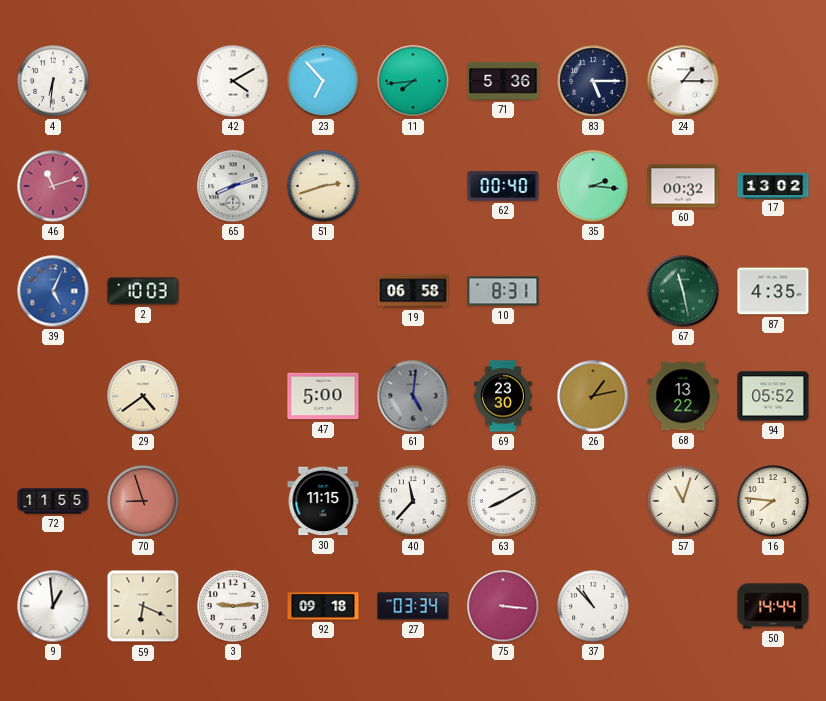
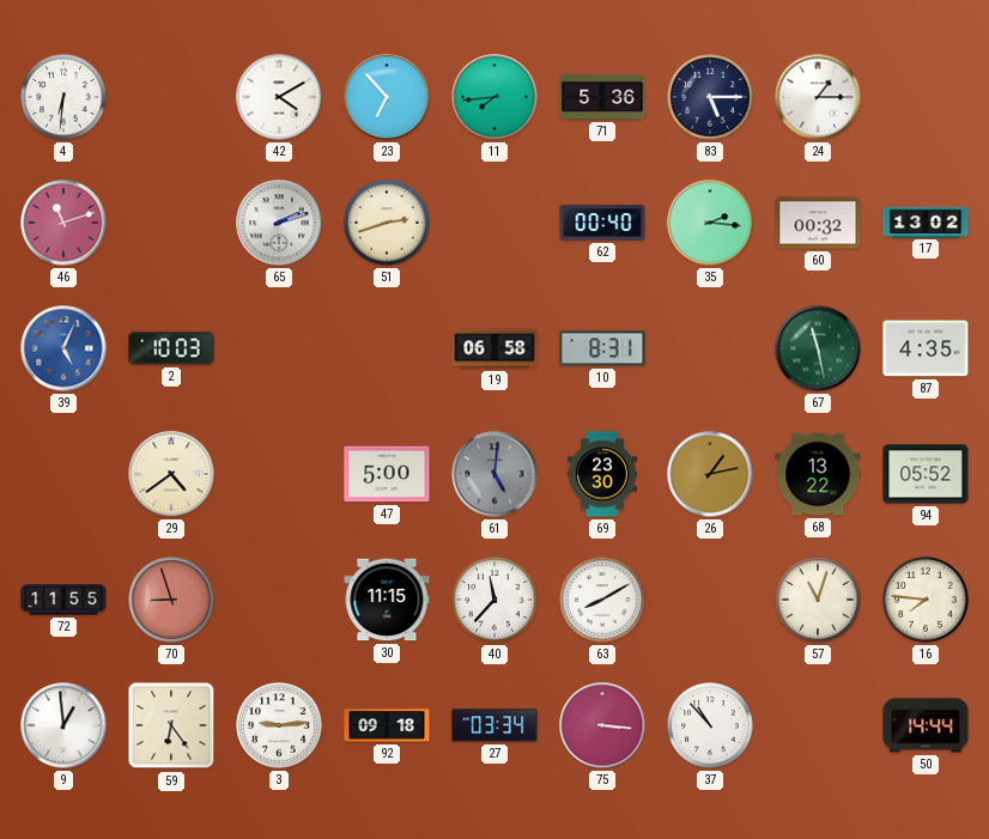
65: 8:12 -> 2:12
59: 6:19 -> 6:24
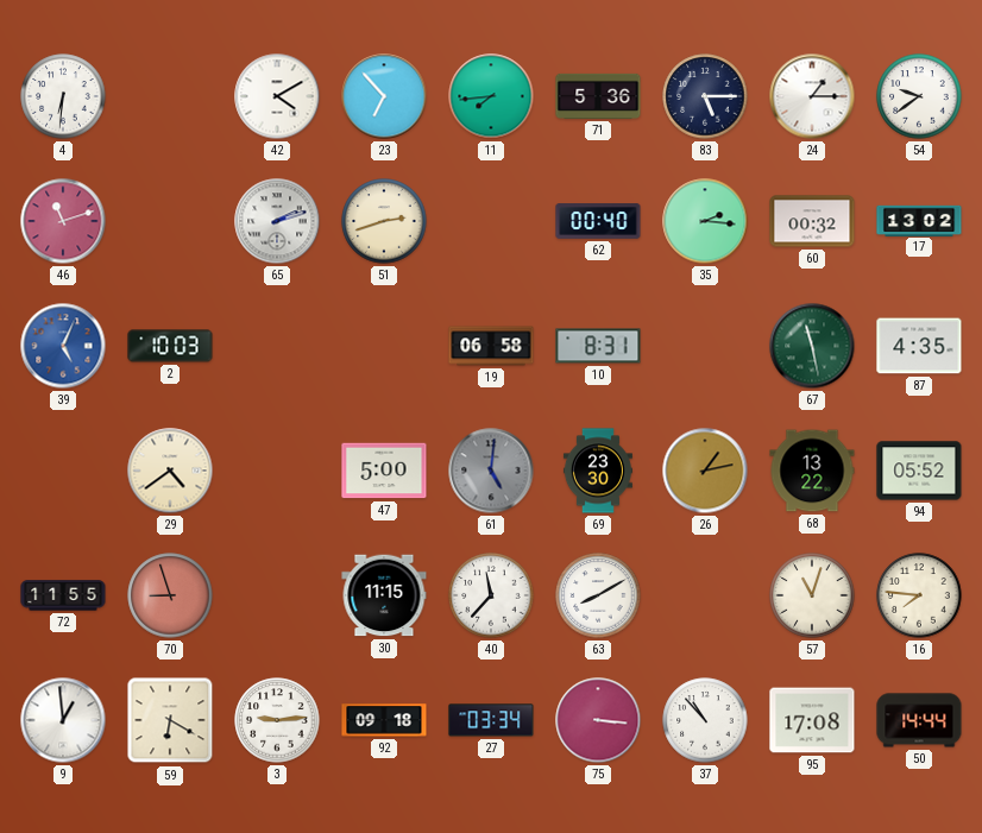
54: none -> 9:39
59: 6:24 -> 6:20
95: none -> 17:08
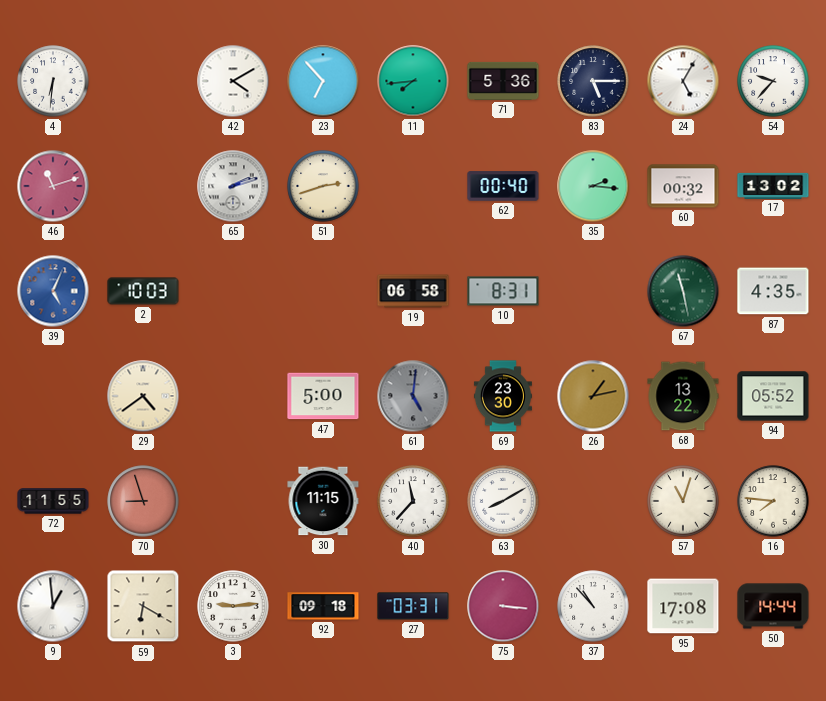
24: 1:15 -> 5:05
54: 9:39 -> 9:37
27: 03:34 -> 03:31
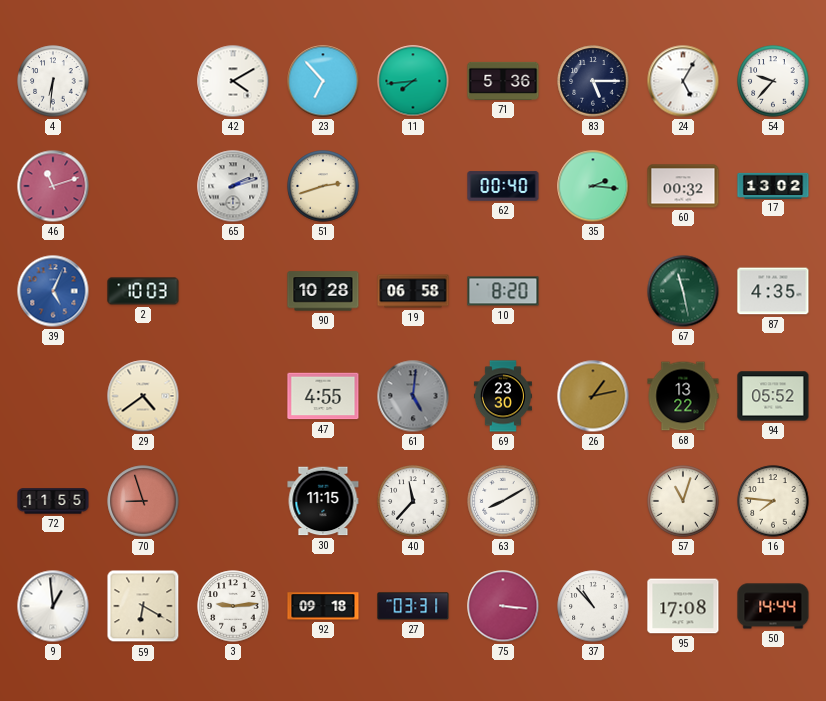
90: none -> 10:28
10: 8:31 -> 8:20
47: 5:00 -> 4:55
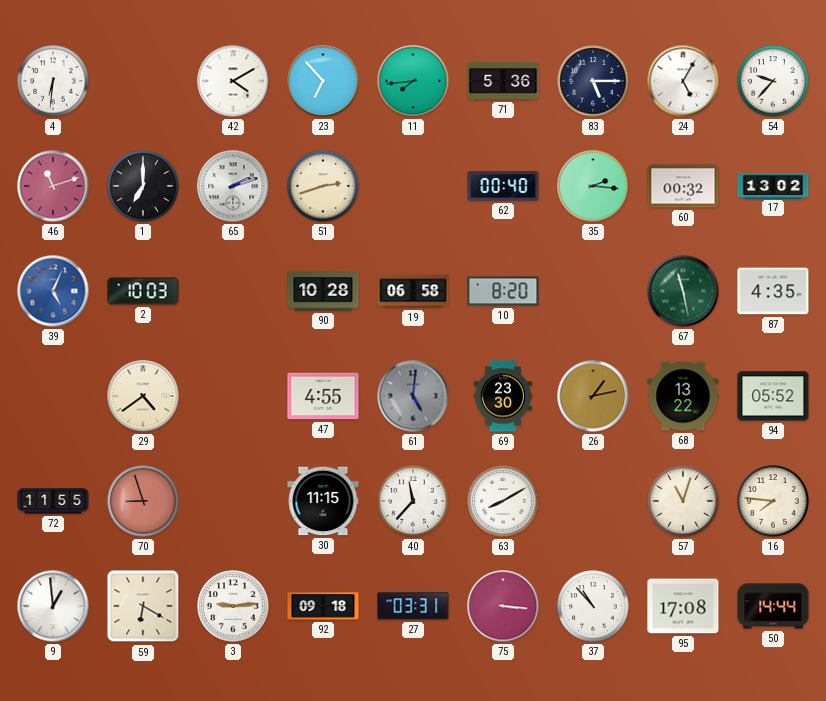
1: none -> 7:00
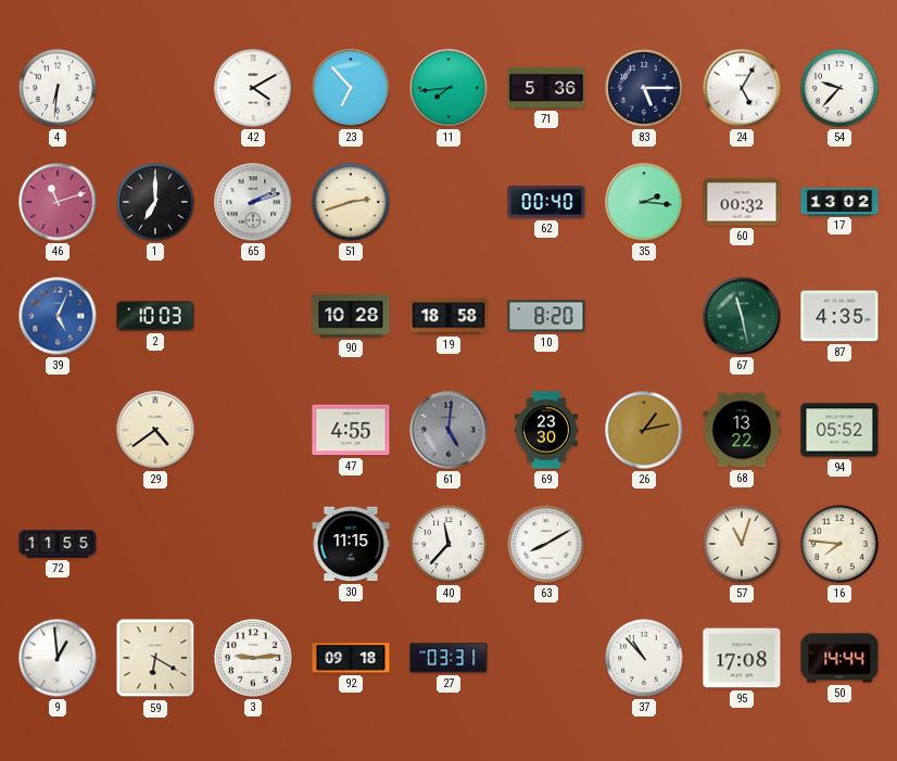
19: 06:58 -> 18:58
70: 8:57 -> none
75: 3:16 -> none
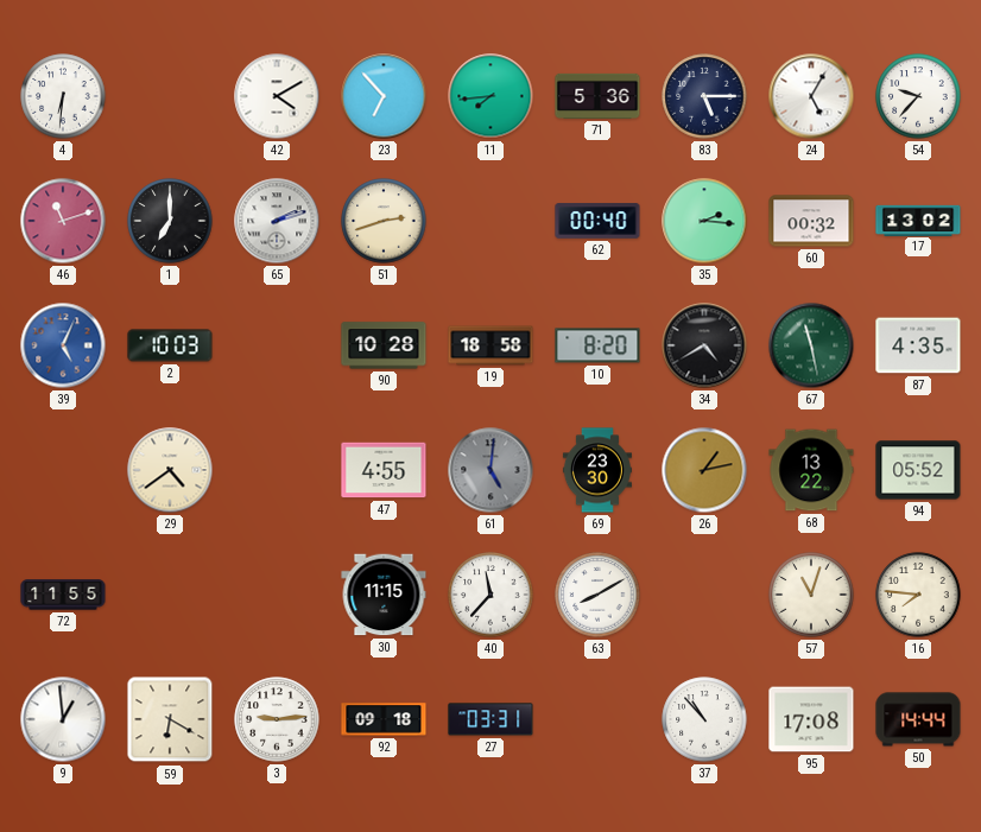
34: none -> 4:40
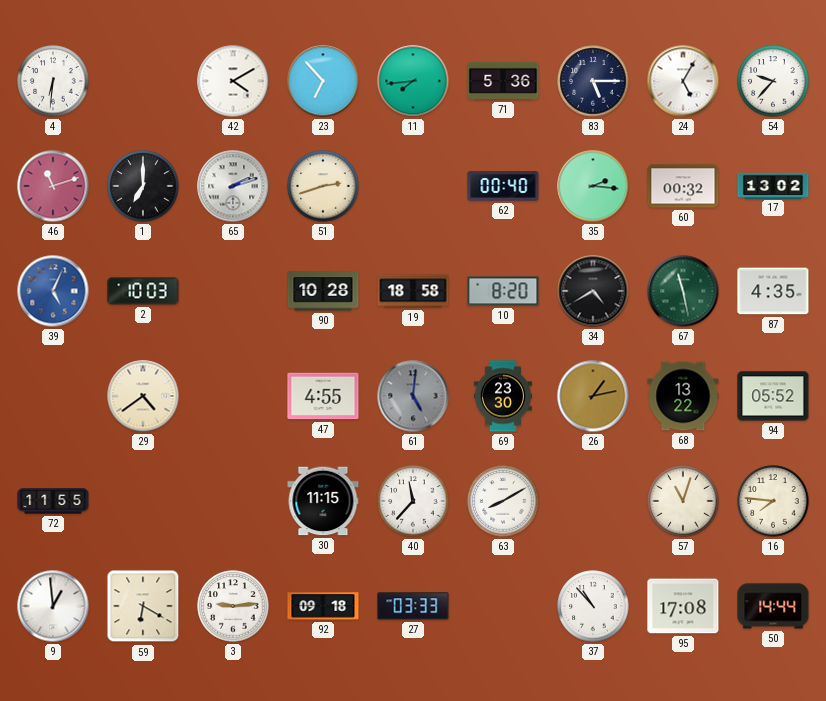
27: 03:31 -> 03:33
